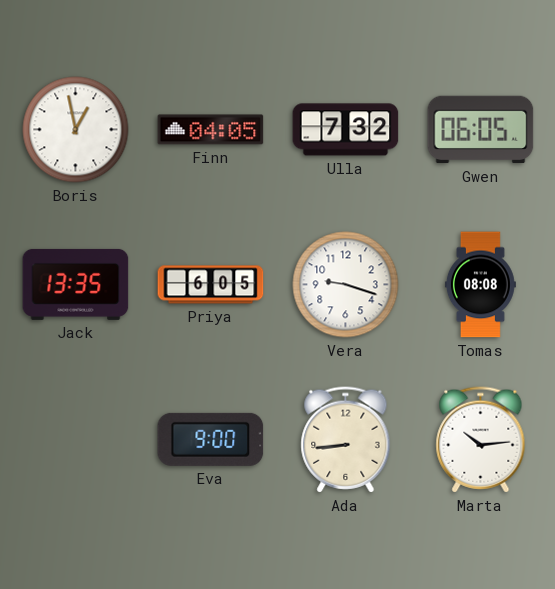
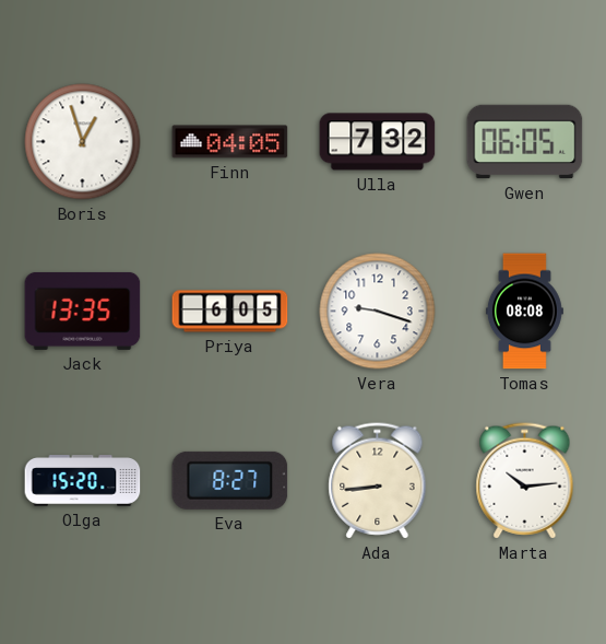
Boris: 12:58 -> 12:57
Olga: none -> 15:20
Eva: 9:00 -> 8:27
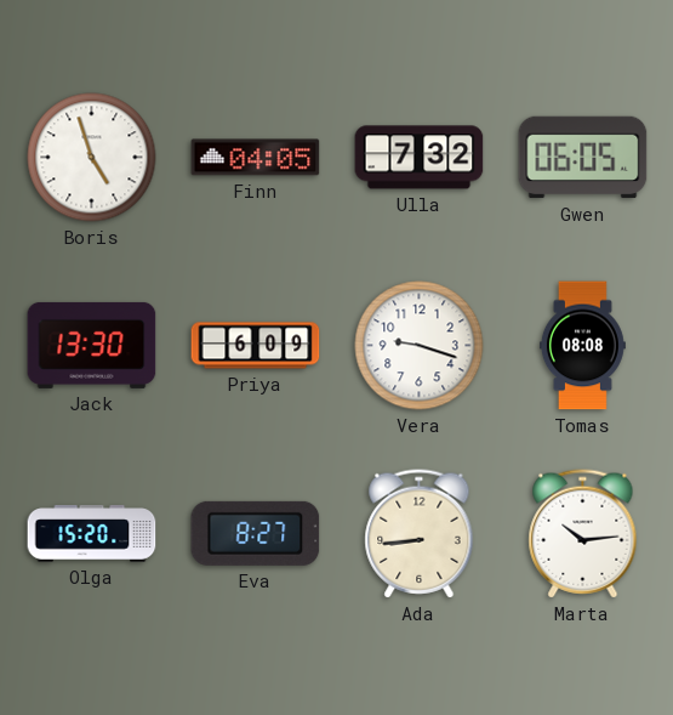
Boris: 12:57 -> 4:57
Jack: 13:35 -> 13:30
Priya: 6:05 -> 6:09
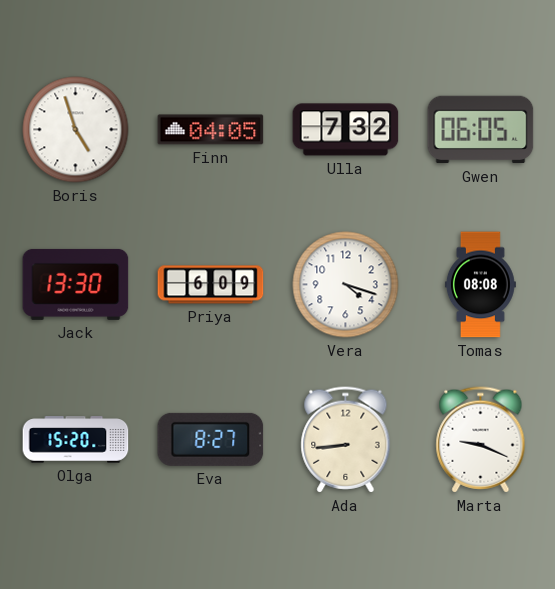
Vera: 9:18 -> 4:18
Marta: 10:14 -> 9:19
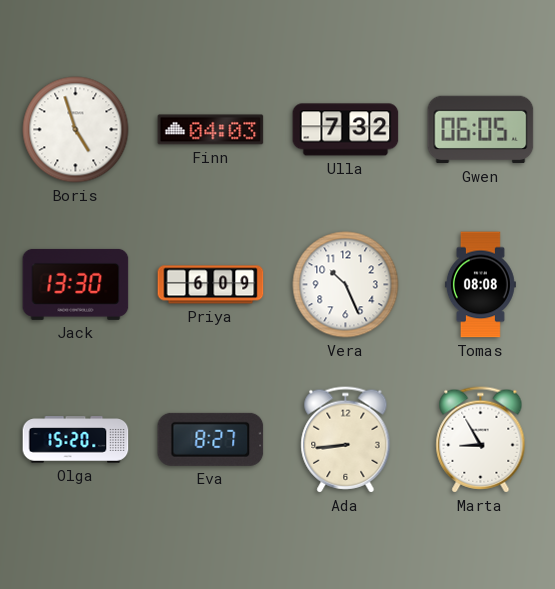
Finn: 04:05 -> 04:03
Vera: 4:18 -> 10:26
Marta: 9:19 -> 8:55
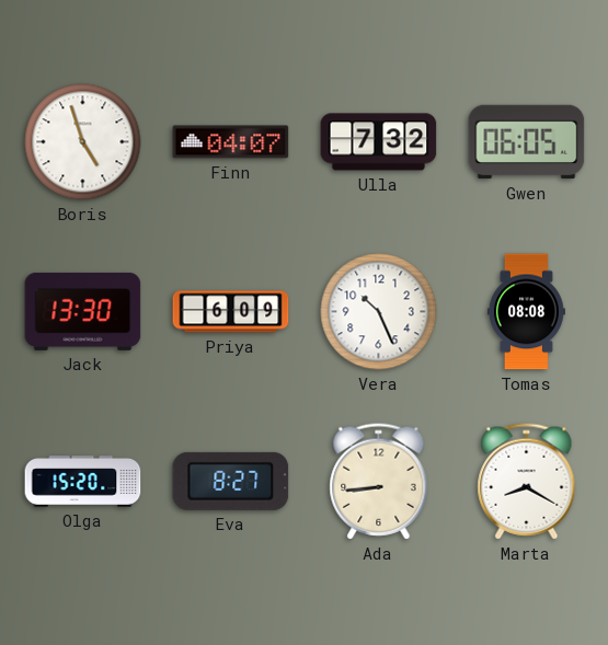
Finn: 04:03 -> 04:07
Marta: 8:55 -> 8:20
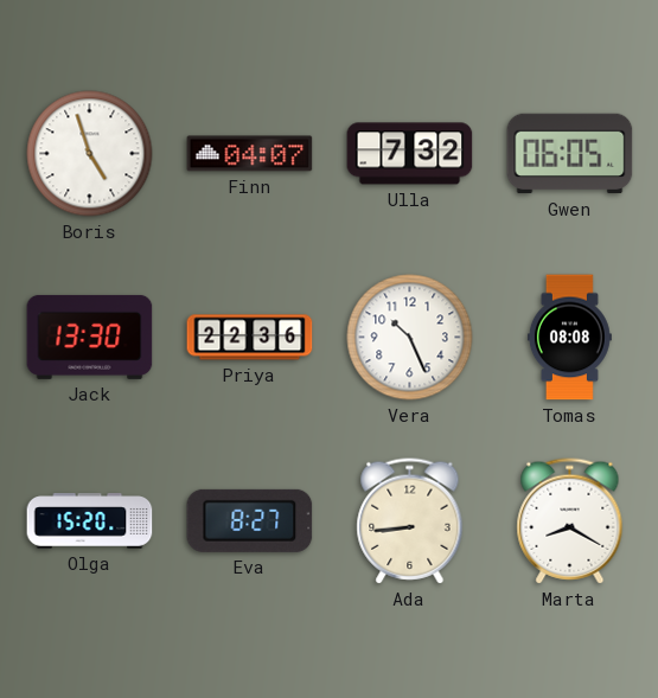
Priya: 6:09 -> 22:36
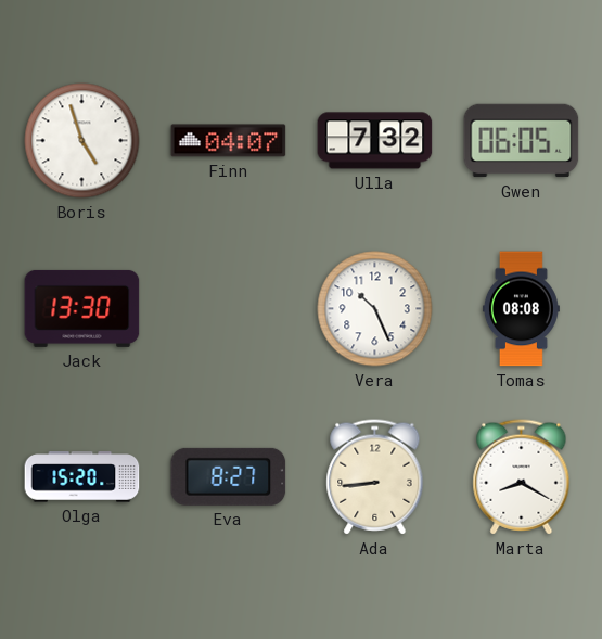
Priya: 22:36 -> none
